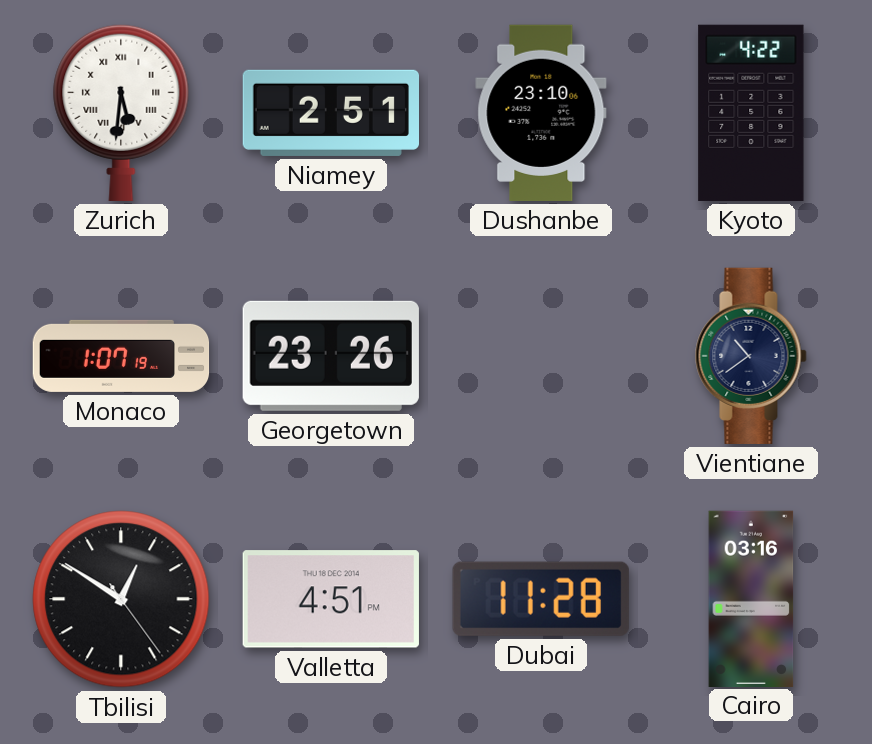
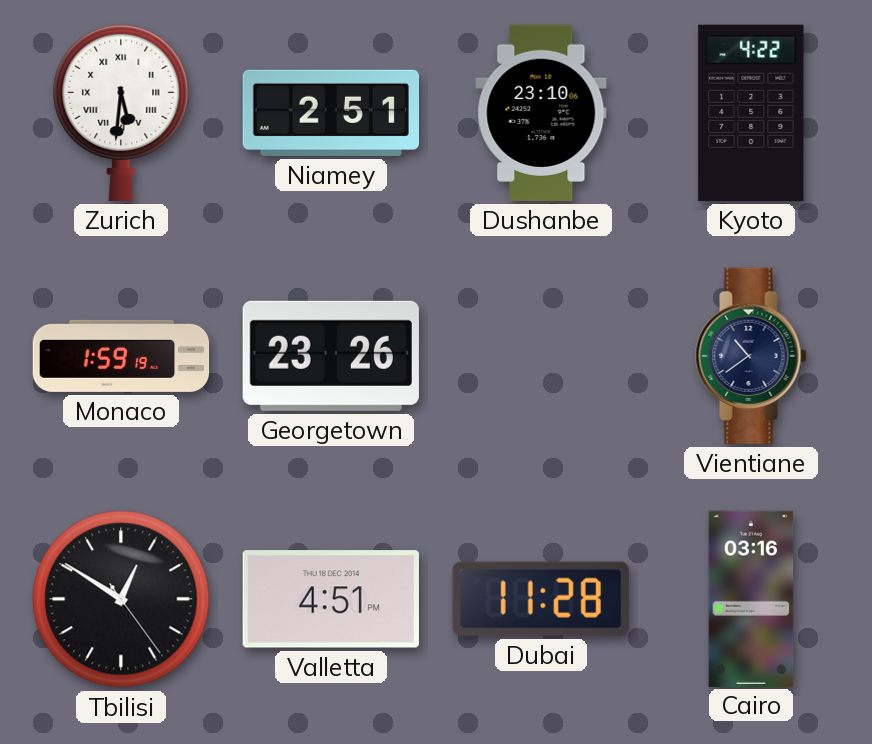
Monaco: 1:07 -> 1:59
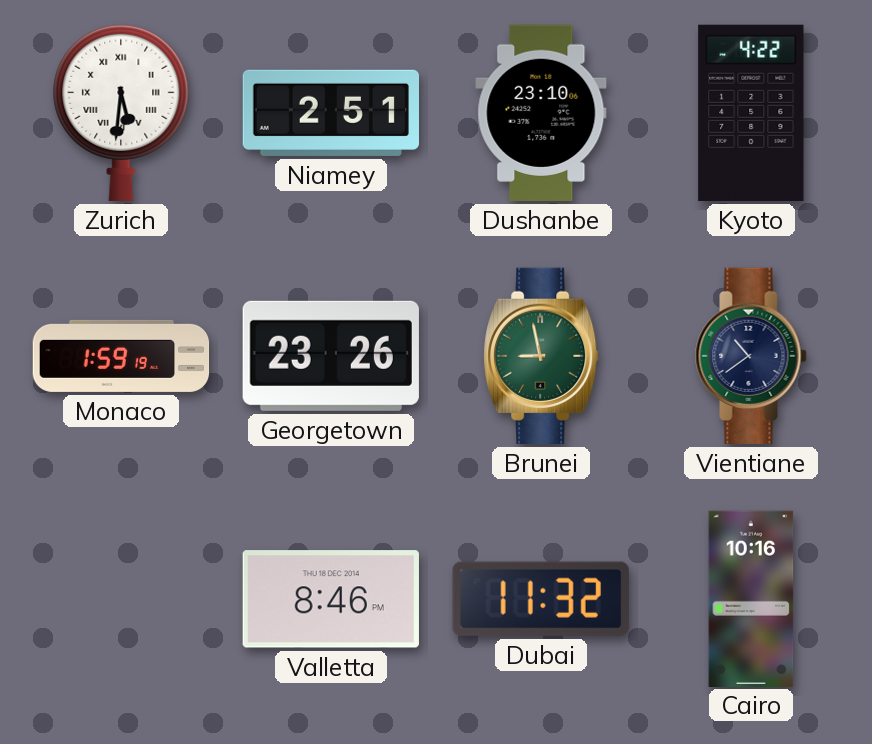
Brunei: none -> 8:58
Tbilisi: 12:50 -> none
Valletta: 4:51 -> 8:46
Dubai: 11:28 -> 11:32
Cairo: 03:16 -> 10:16
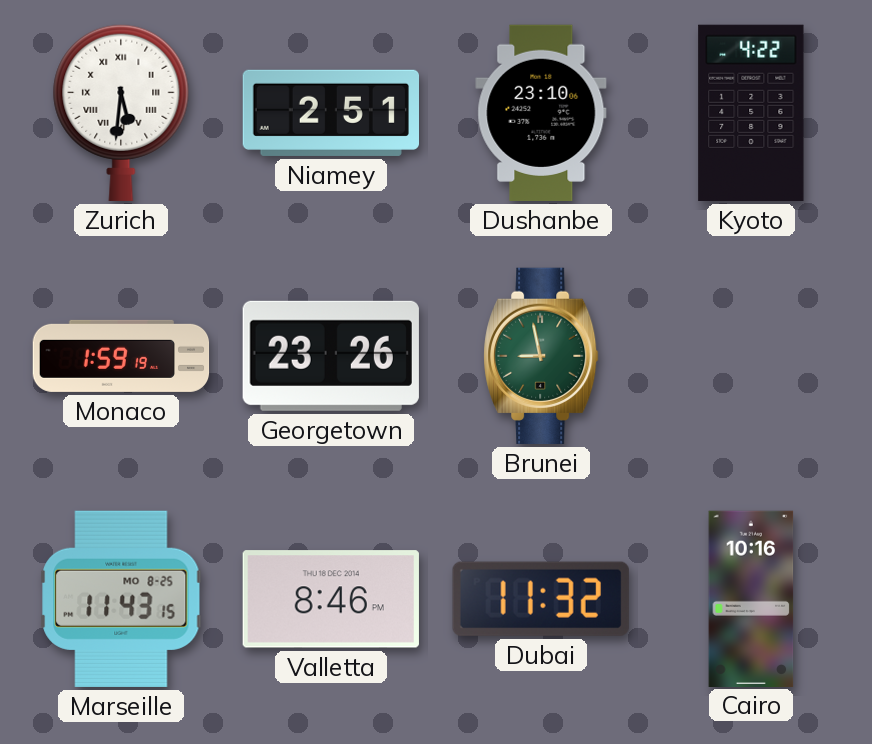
Vientiane: 10:39 -> none
Marseille: none -> 11:43
